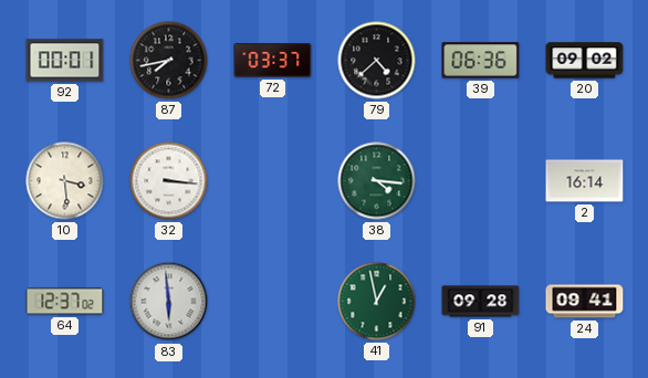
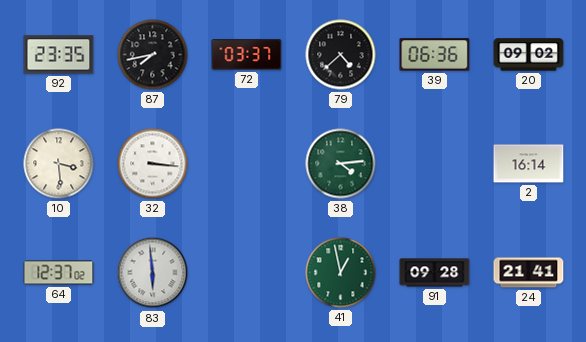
92: 00:01 -> 23:35
38: 4:16 -> 4:14
24: 09:41 -> 21:41
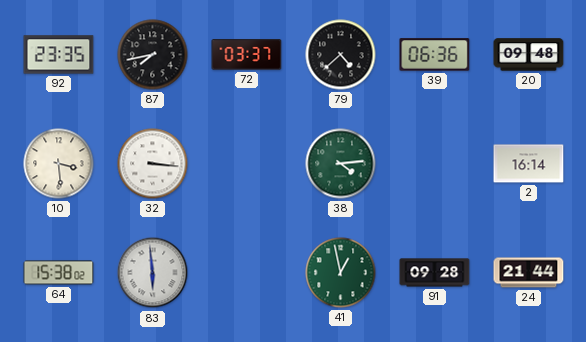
20: 09:02 -> 09:48
64: 12:37 -> 15:38
24: 21:41 -> 21:44
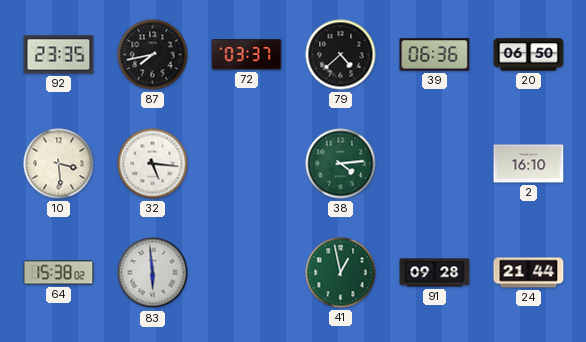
20: 09:48 -> 06:50
32: 3:16 -> 5:16
2: 16:14 -> 16:10
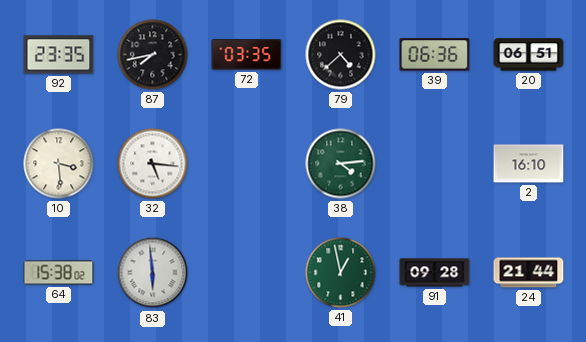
72: 03:37 -> 03:35
20: 06:50 -> 06:51
